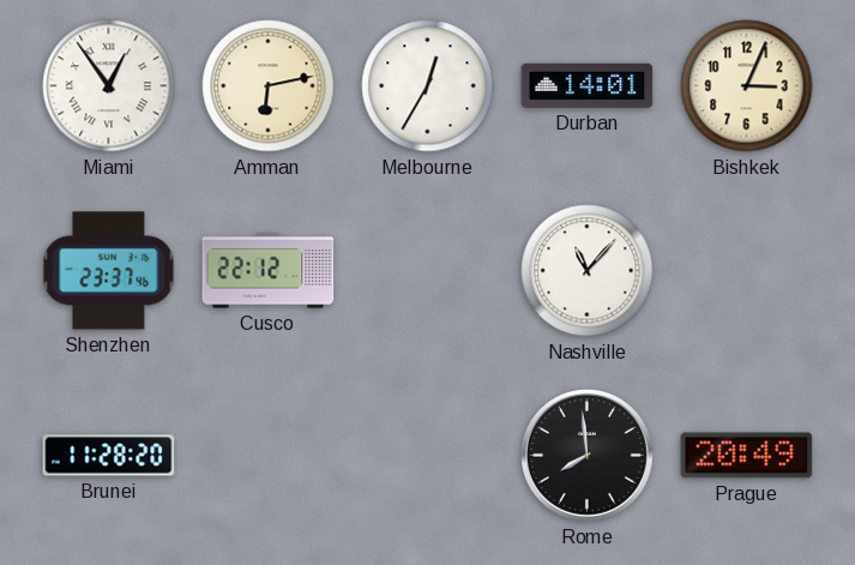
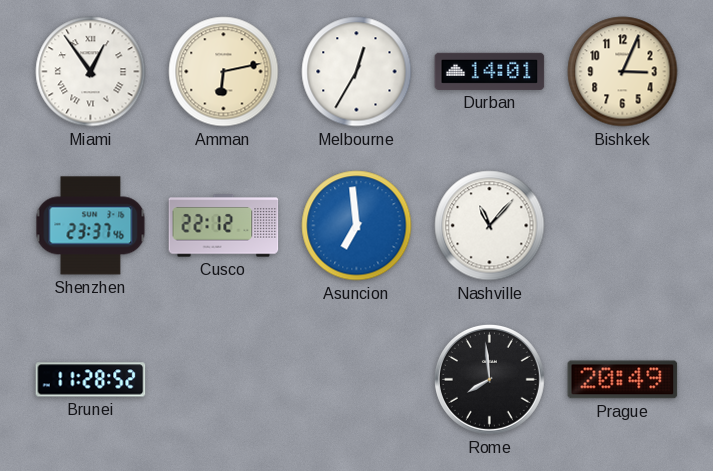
Asuncion: none -> 6:59
Brunei: 11:28:20 -> 11:28:52
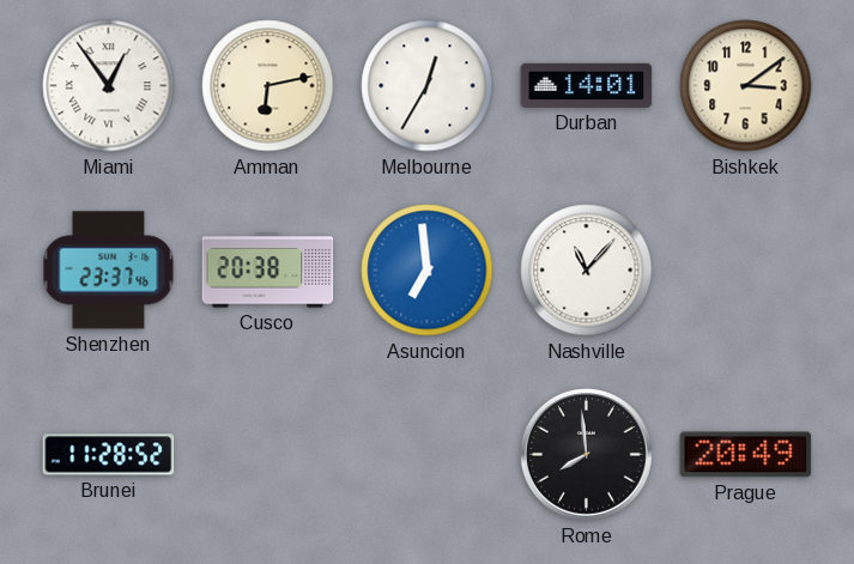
Bishkek: 3:04 -> 3:09
Cusco: 22:12 -> 20:38
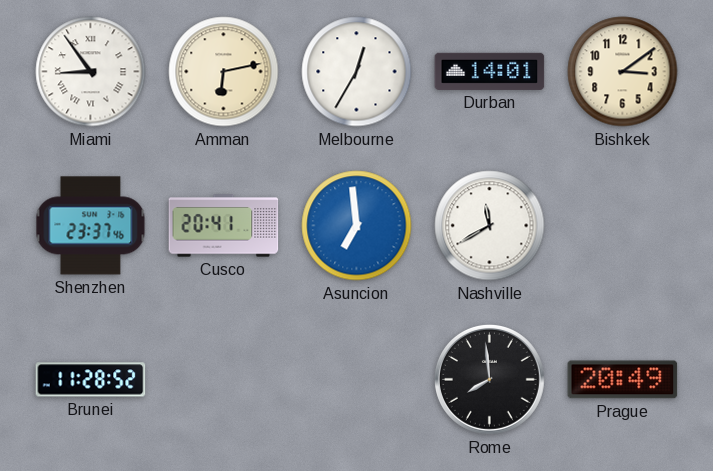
Miami: 12:54 -> 8:54
Cusco: 20:38 -> 20:41
Nashville: 11:07 -> 11:40
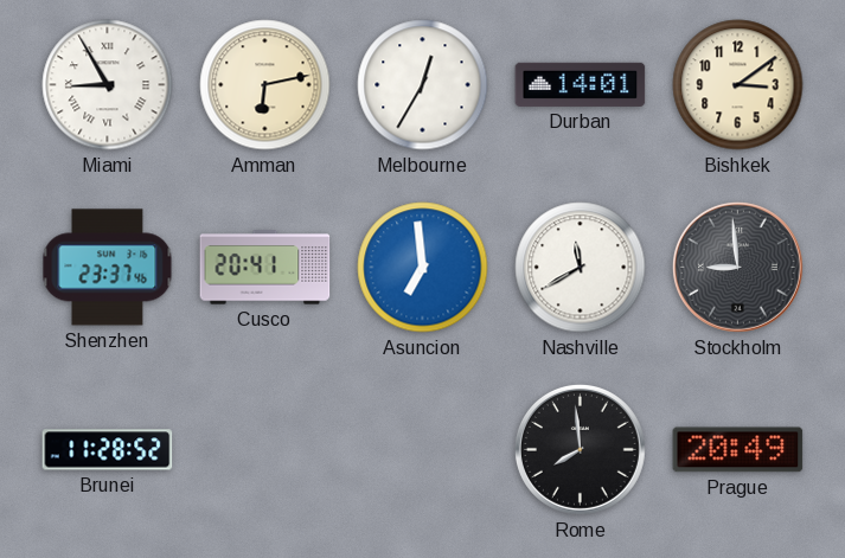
Miami: 8:54 -> 8:55
Stockholm: none -> 8:59
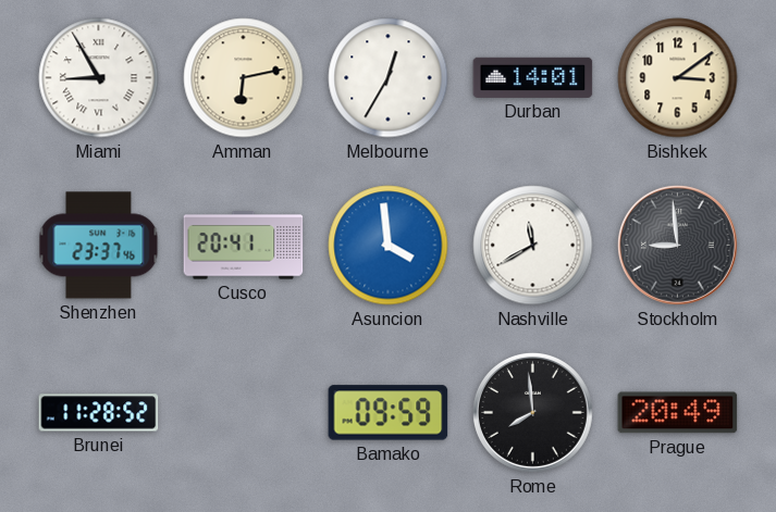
Asuncion: 6:59 -> 3:59
Bamako: none -> 09:59
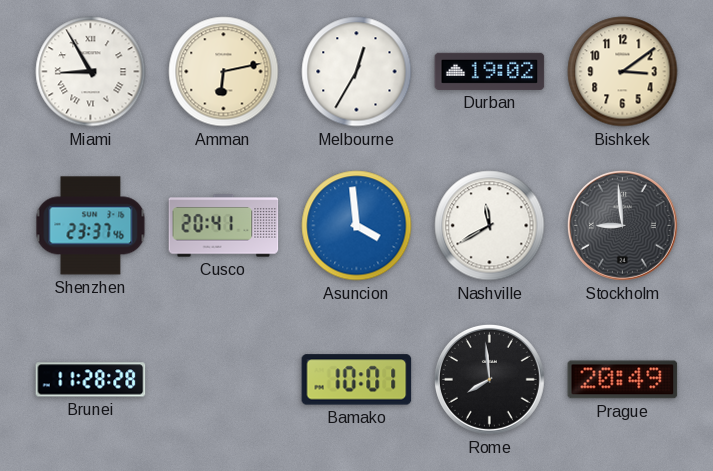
Durban: 14:01 -> 19:02
Brunei: 11:28:52 -> 11:28:28
Bamako: 09:59 -> 10:01
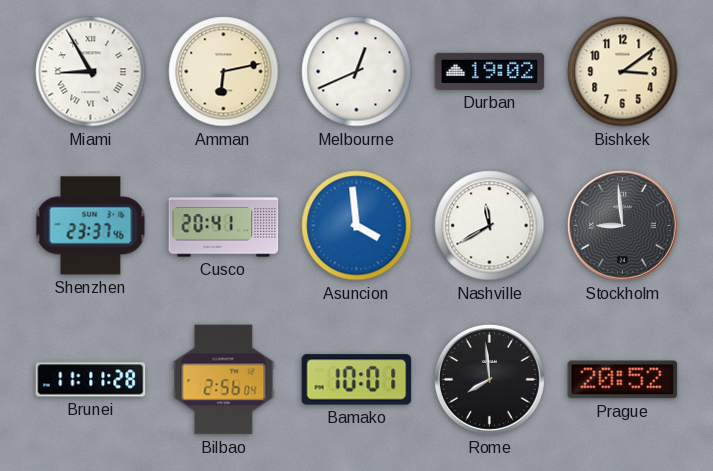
Melbourne: 12:35 -> 12:41
Brunei: 11:28 -> 11:11
Bilbao: none -> 2:56
Prague: 20:49 -> 20:52
